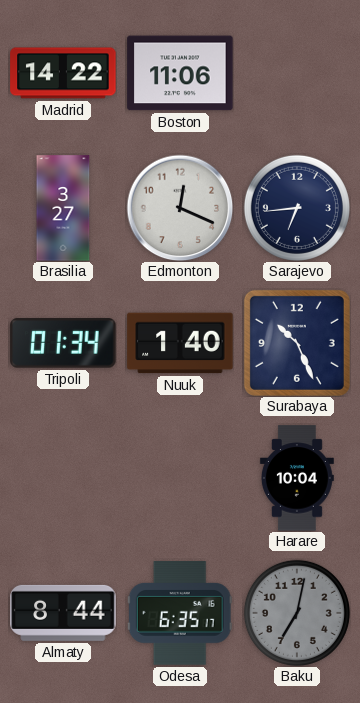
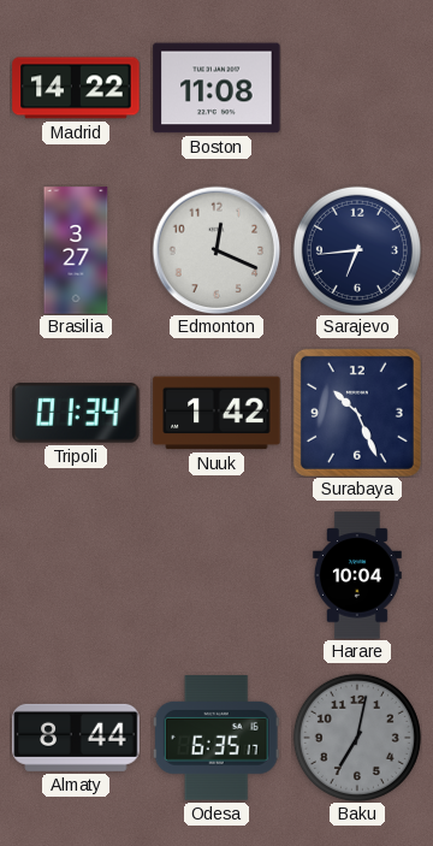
Boston: 11:06 -> 11:08
Nuuk: 1:40 -> 1:42
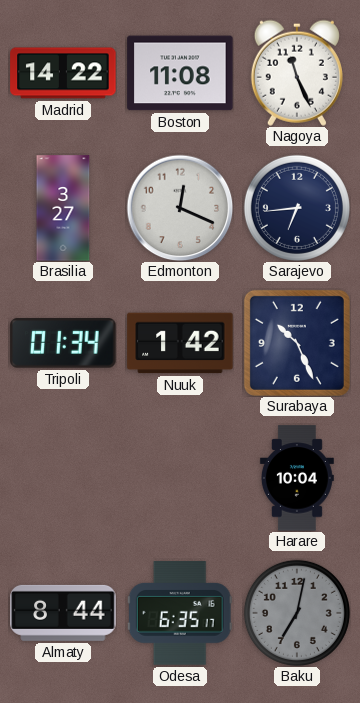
Nagoya: none -> 11:26
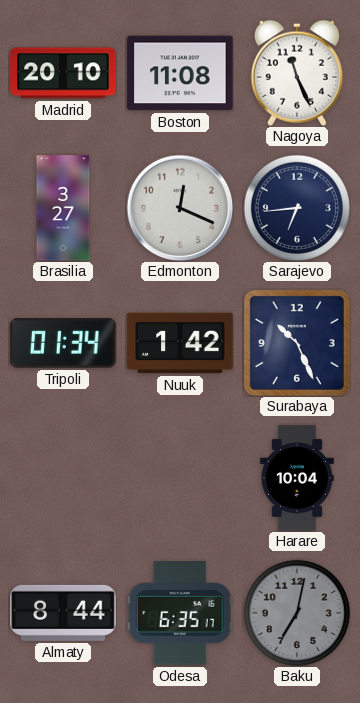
Madrid: 14:22 -> 20:10
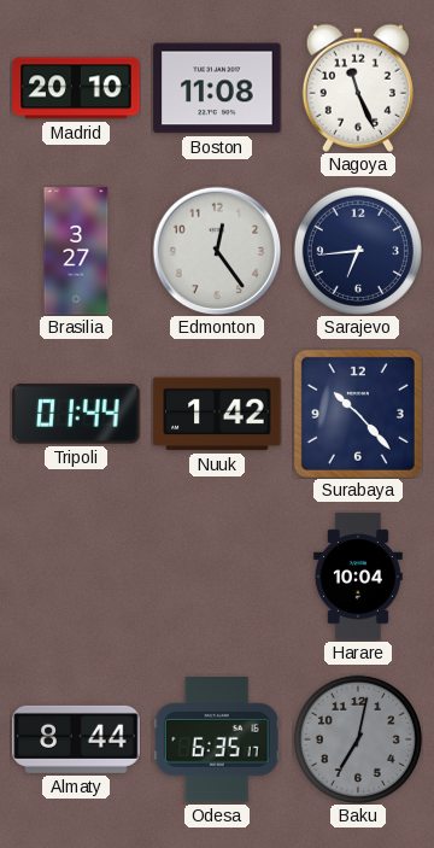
Edmonton: 12:19 -> 12:24
Tripoli: 01:34 -> 01:44
Surabaya: 10:26 -> 10:23
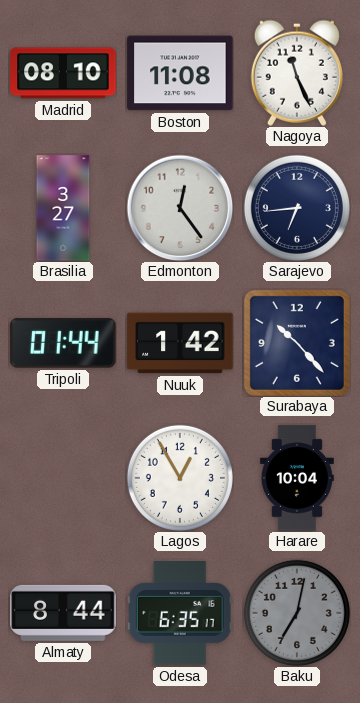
Madrid: 20:10 -> 08:10
Lagos: none -> 12:55
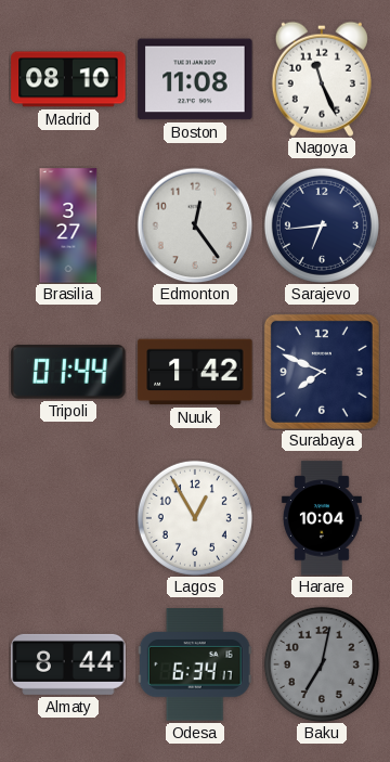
Surabaya: 10:23 -> 7:49
Odesa: 6:35 -> 6:34
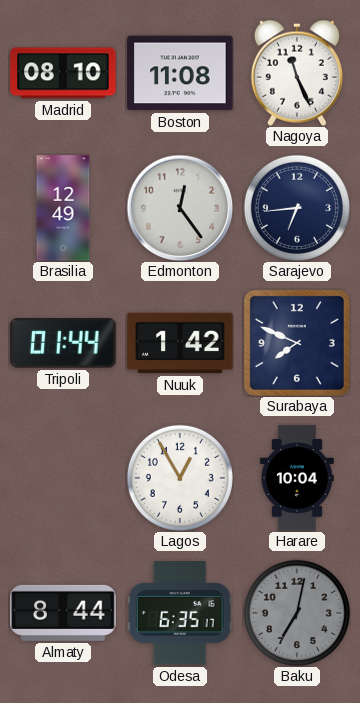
Brasilia: 3:27 -> 12:49
Odesa: 6:34 -> 6:35
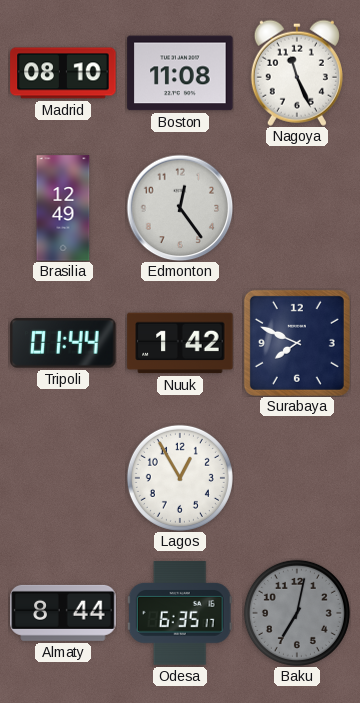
Sarajevo: 6:44 -> none
Harare: 10:04 -> none
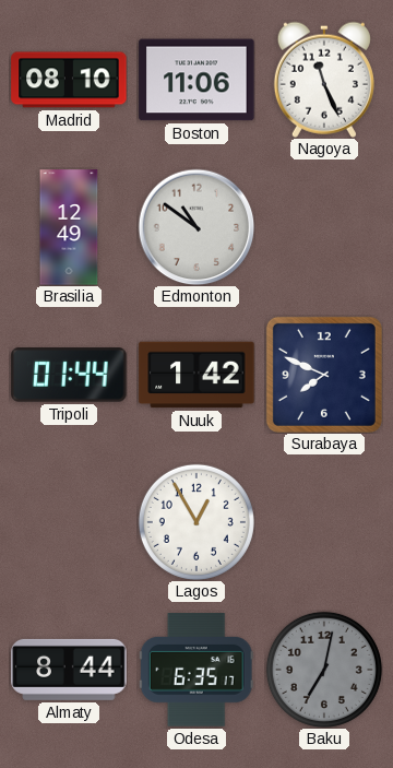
Boston: 11:08 -> 11:06
Edmonton: 12:24 -> 10:51
